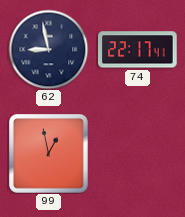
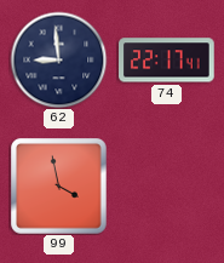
62: 8:58 -> 8:59
99: 12:58 -> 3:58
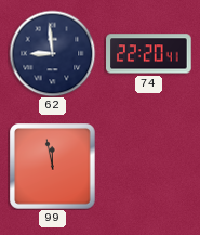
74: 22:17 -> 22:20
99: 3:58 -> 11:58
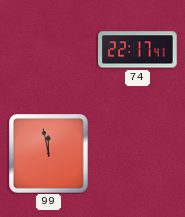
62: 8:59 -> none
74: 22:20 -> 22:17
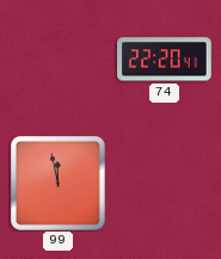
74: 22:17 -> 22:20
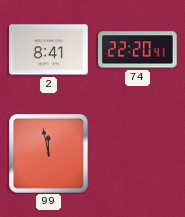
2: none -> 8:41
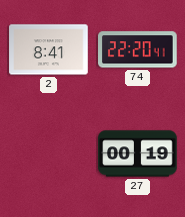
99: 11:58 -> none
27: none -> 00:19
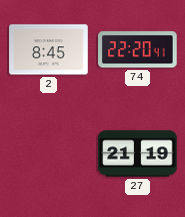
2: 8:41 -> 8:45
27: 00:19 -> 21:19
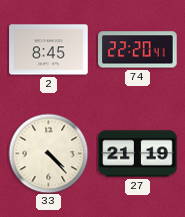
33: none -> 4:23
